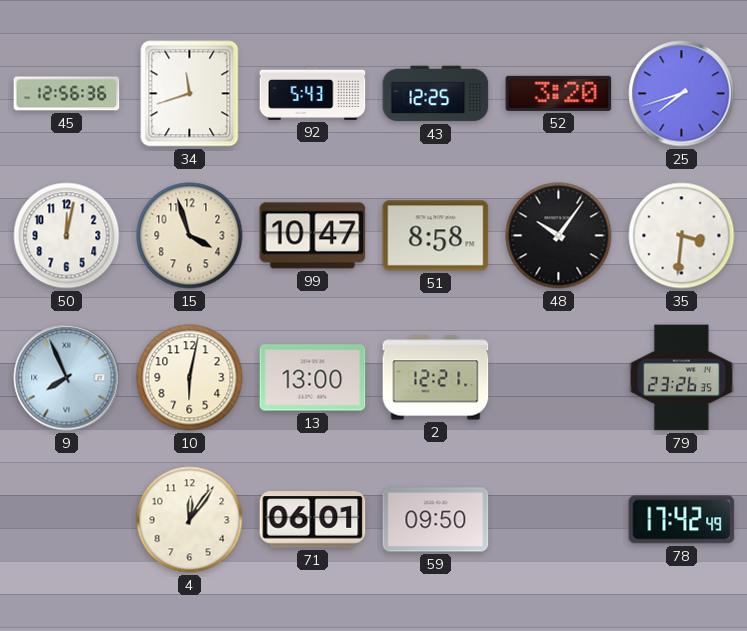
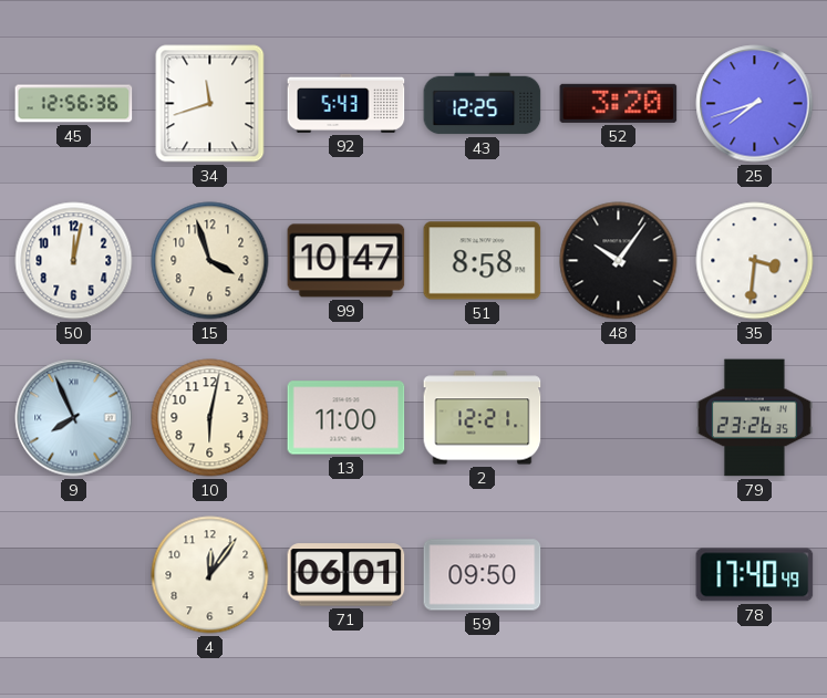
13: 13:00 -> 11:00
78: 17:42 -> 17:40
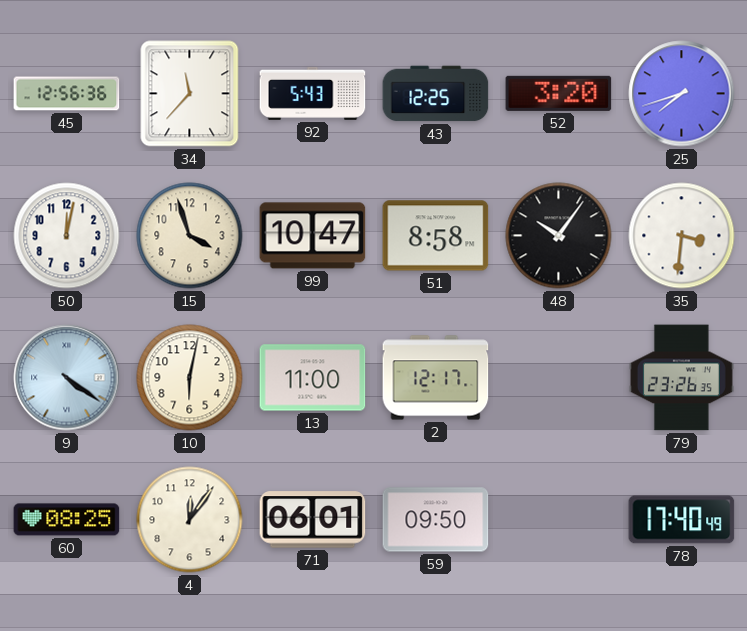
34: 11:42 -> 11:37
9: 7:56 -> 4:21
2: 12:21 -> 12:17
60: none -> 08:25
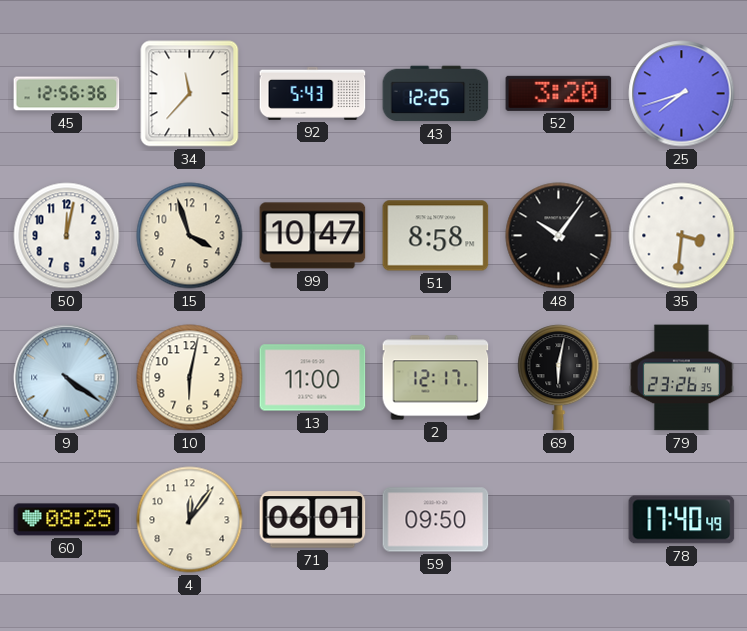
69: none -> 6:02
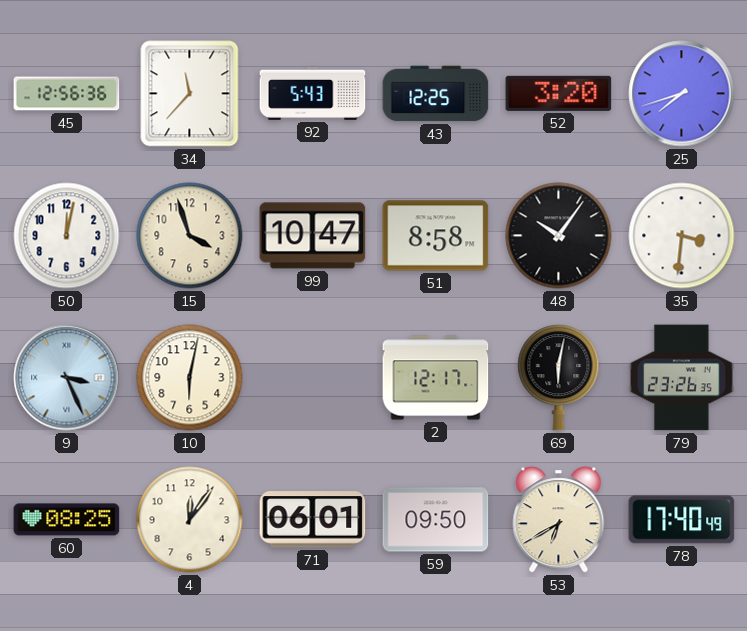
9: 4:21 -> 3:26
13: 11:00 -> none
53: none -> 6:40
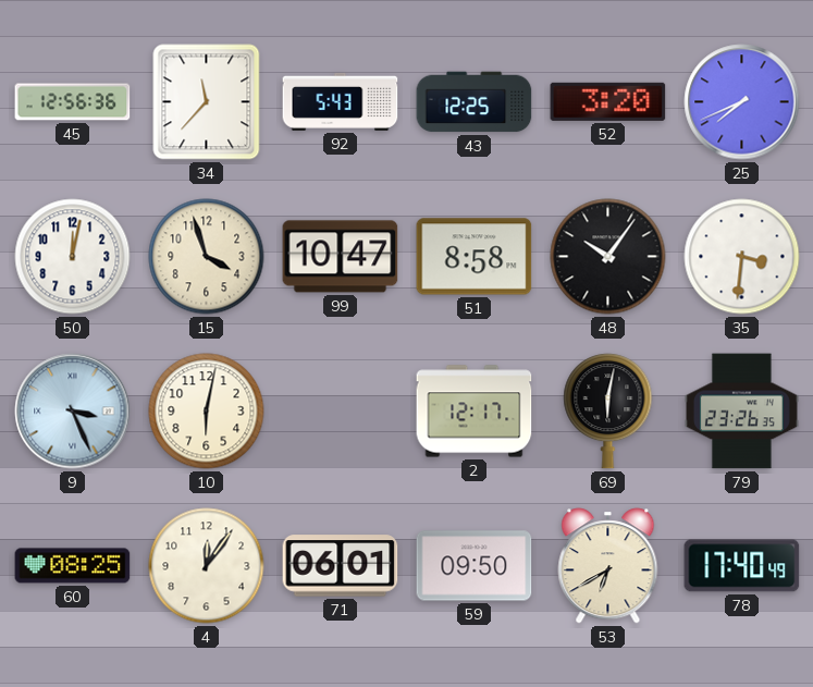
25: 7:42 -> 7:41
